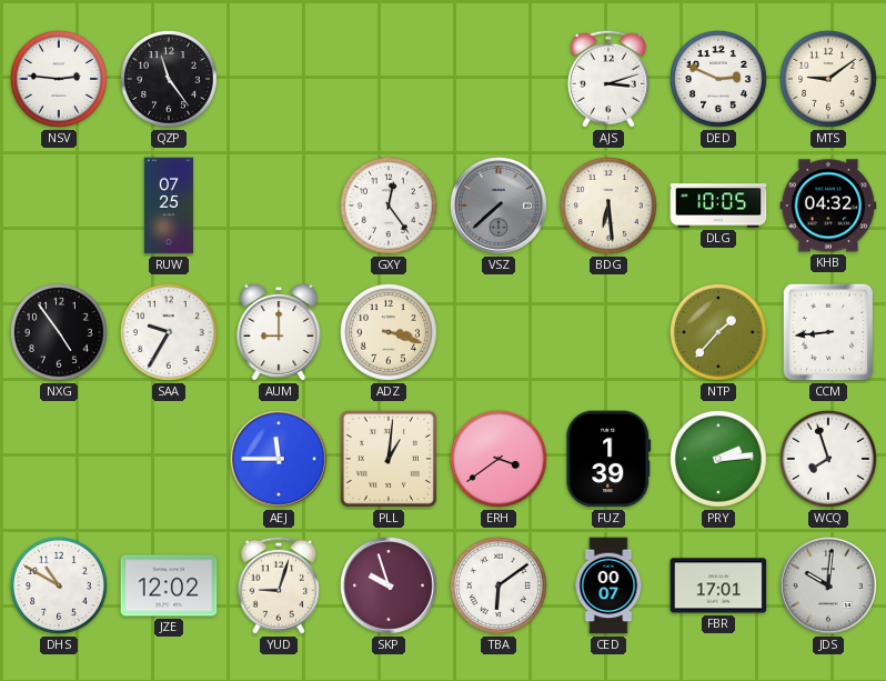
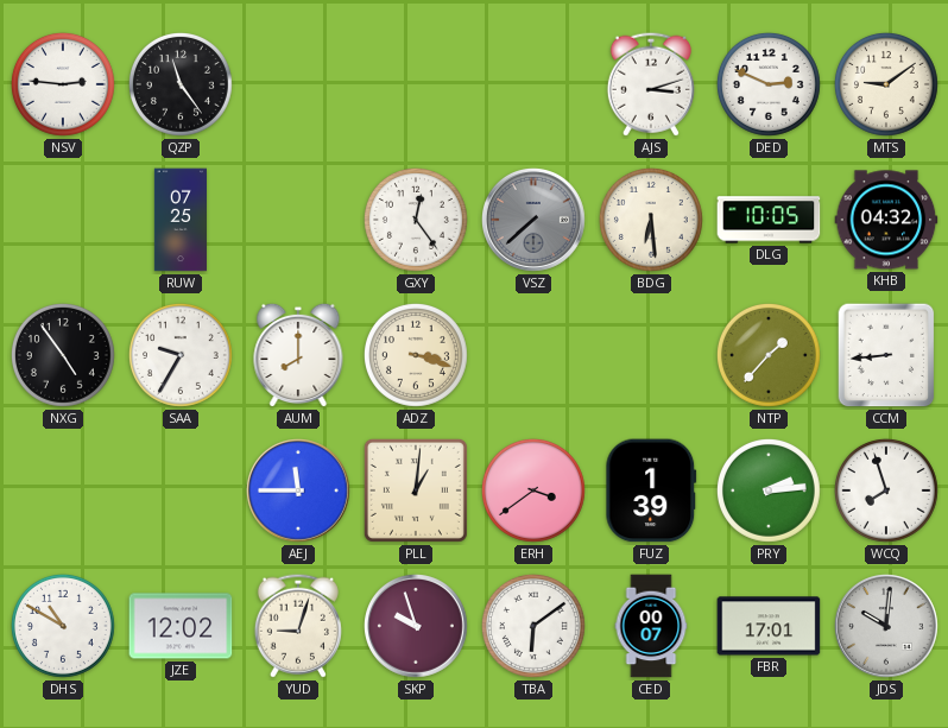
AUM: 9:00 -> 8:00
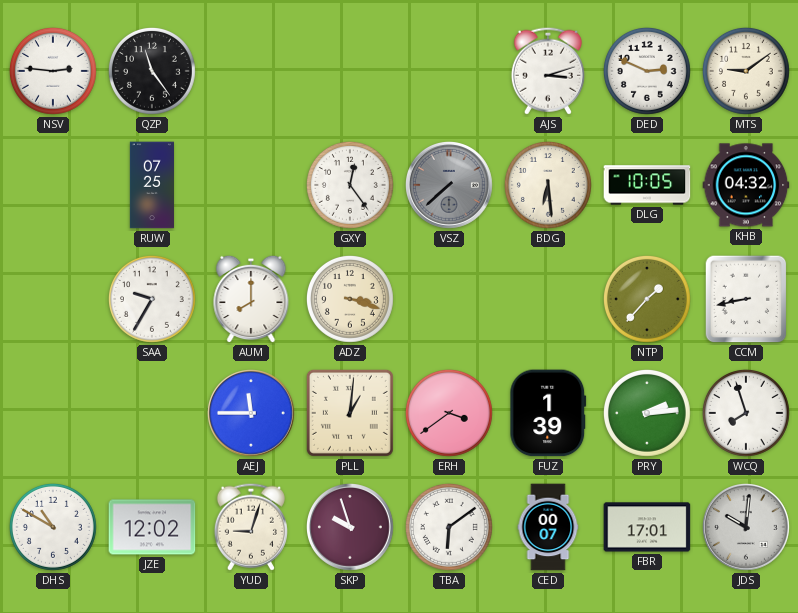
NXG: 4:54 -> none
CCM: 8:44 -> 8:43
